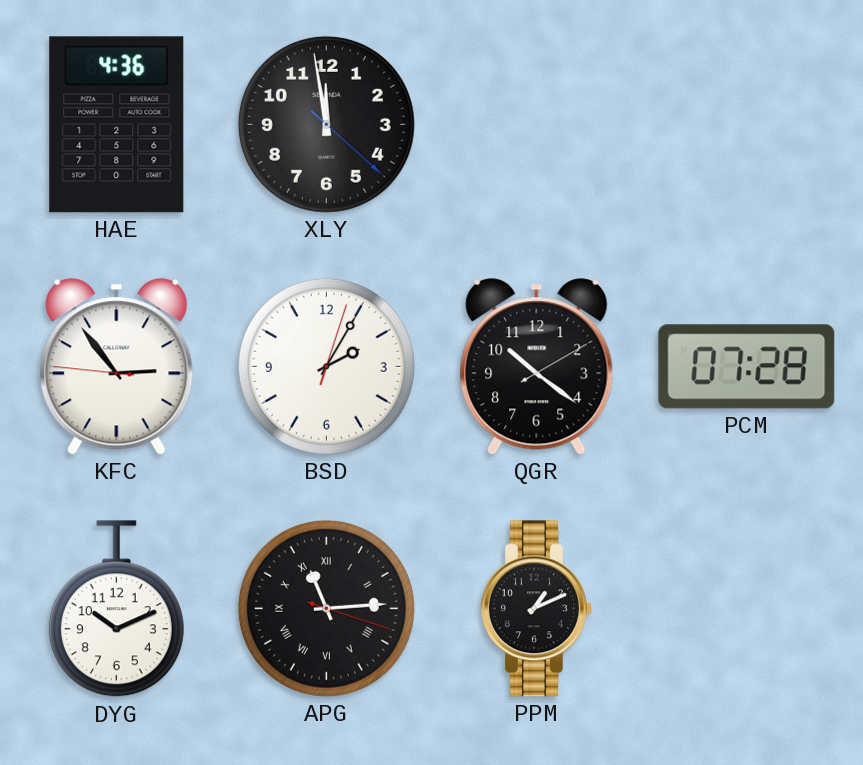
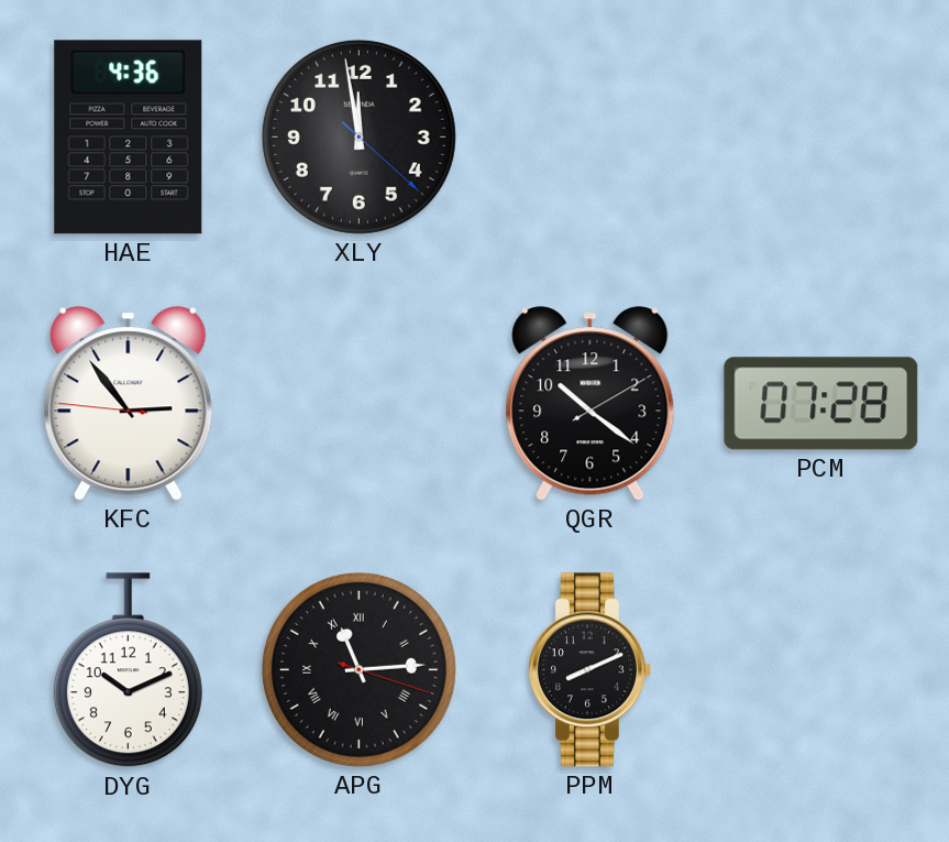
BSD: 2:05 -> none
PPM: 1:11 -> 8:11
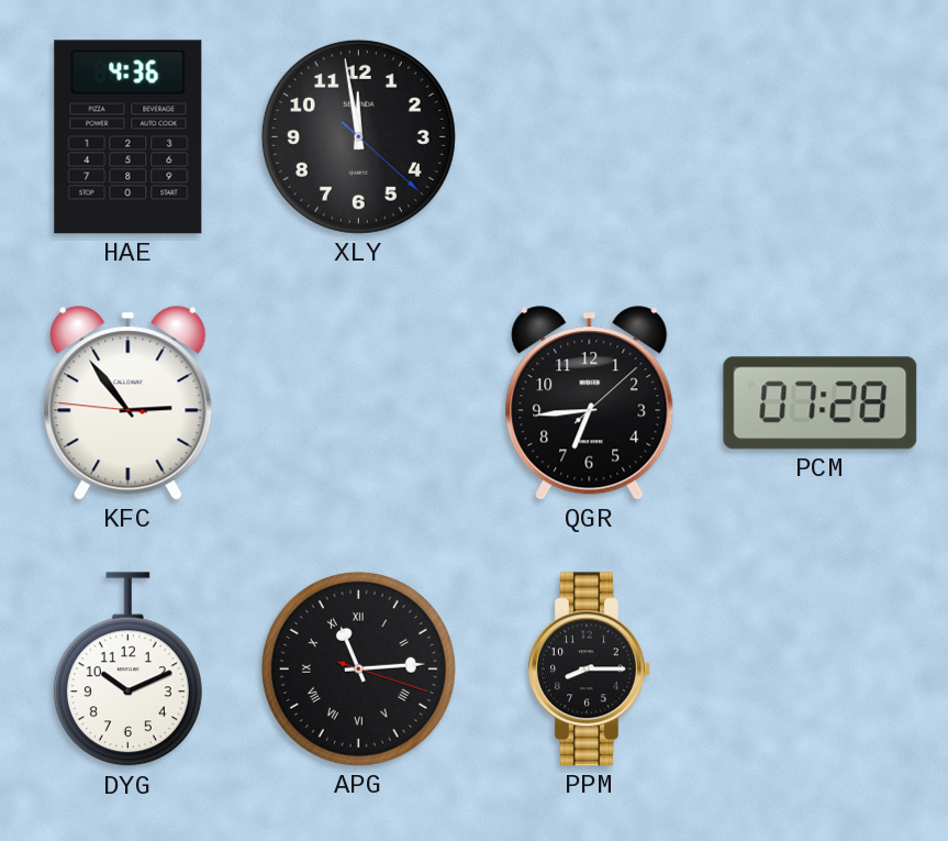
QGR: 10:21 -> 6:44
PPM: 8:11 -> 8:15
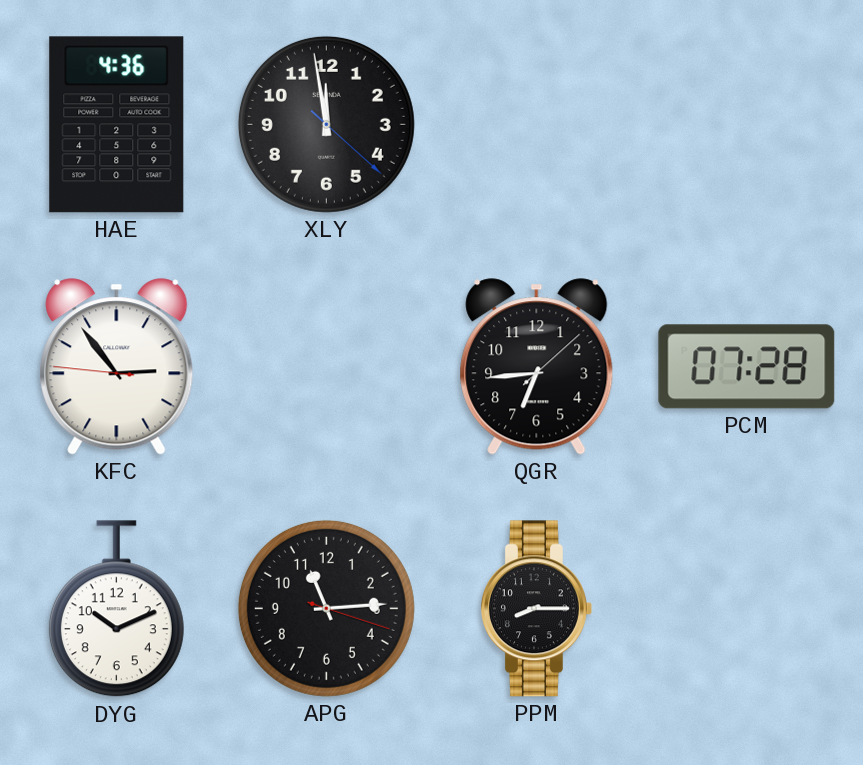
APG numerals: Roman -> Arabic
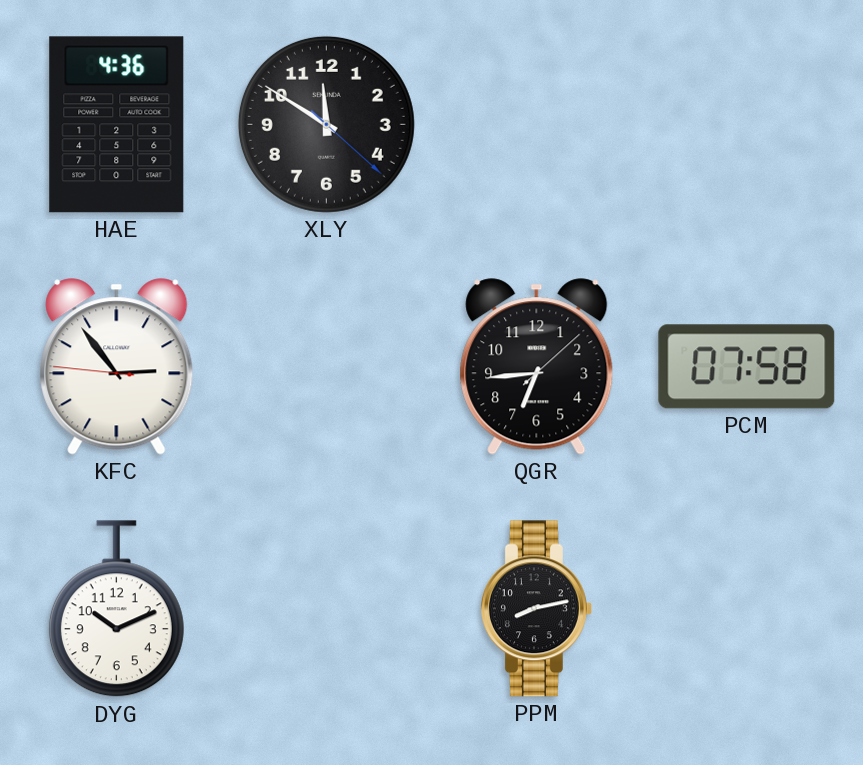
XLY: 11:58 -> 11:50
PCM: 07:28 -> 07:58
APG: 11:14 -> none
PPM: 8:15 -> 8:13
